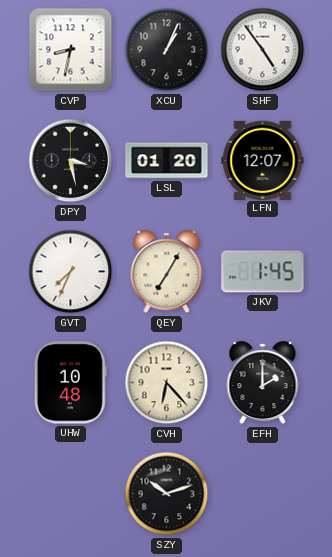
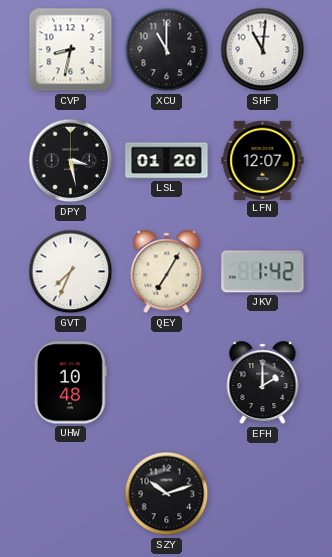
XCU: 1:04 -> 11:00
SHF: 4:54 -> 11:01
JKV: 1:45 -> 1:42
CVH: 6:23 -> none
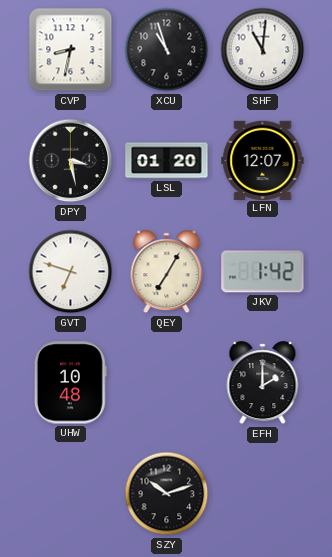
XCU: 11:00 -> 10:57
GVT: 7:34 -> 6:48
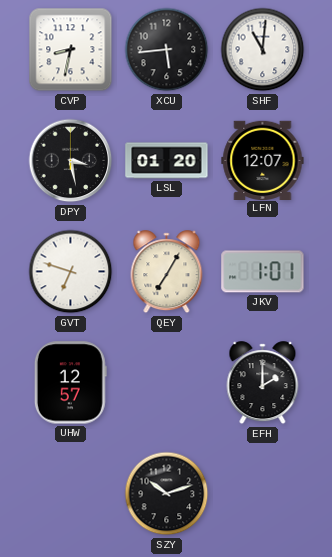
XCU: 10:57 -> 5:44
JKV: 1:42 -> 1:01
UHW: 10:48 -> 12:57
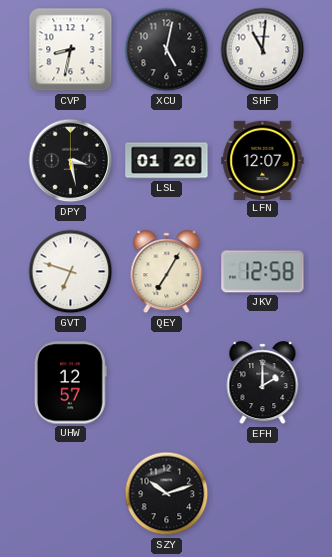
XCU: 5:44 -> 5:02
JKV: 1:01 -> 12:58
